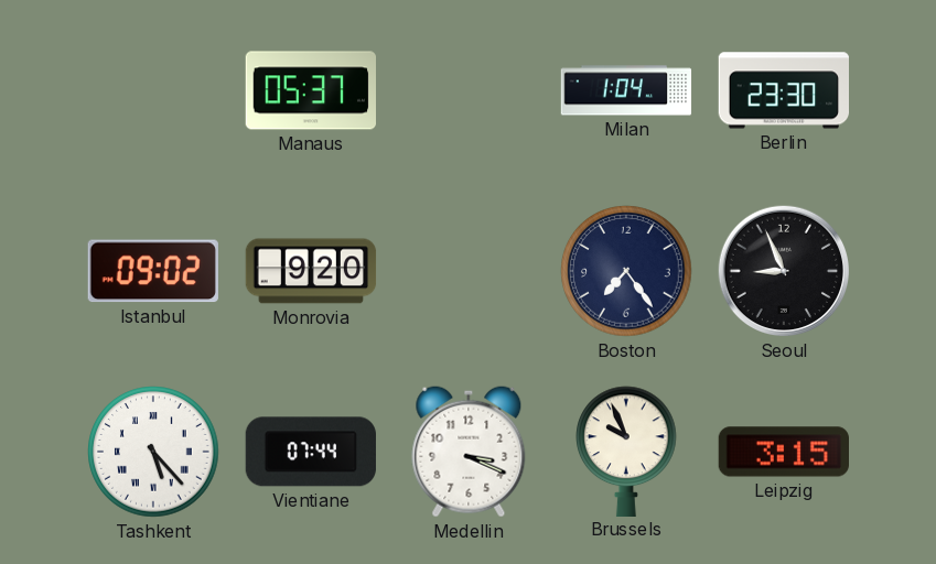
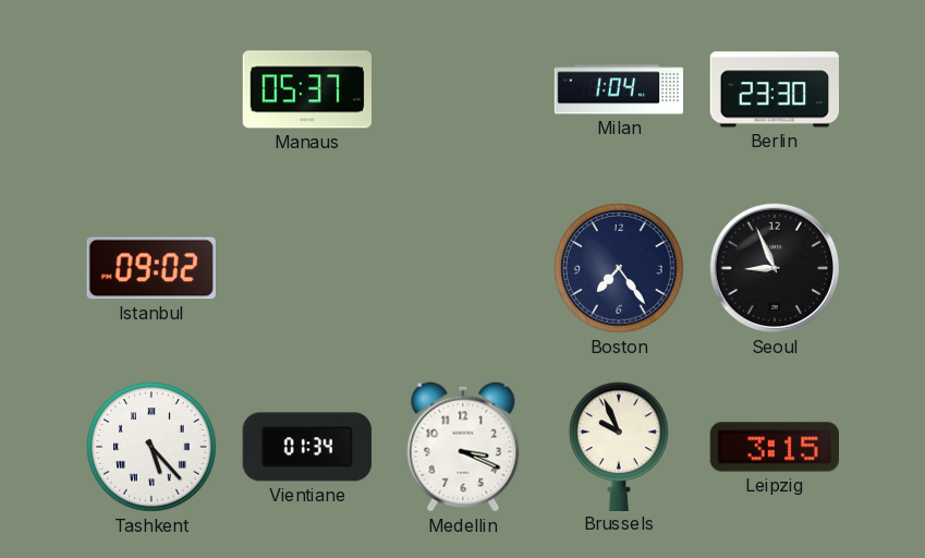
Monrovia: 9:20 -> none
Vientiane: 07:44 -> 01:34
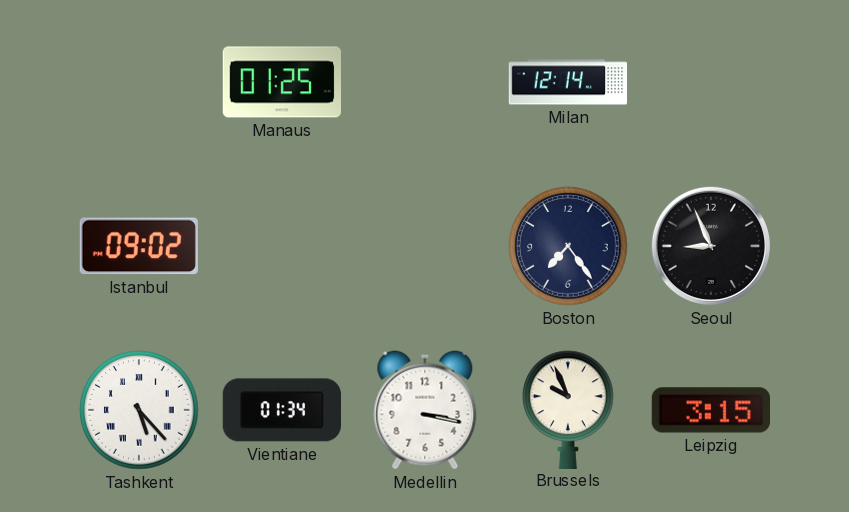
Manaus: 05:37 -> 01:25
Milan: 1:04 -> 12:14
Berlin: 23:30 -> none
Medellin: 3:19 -> 3:17
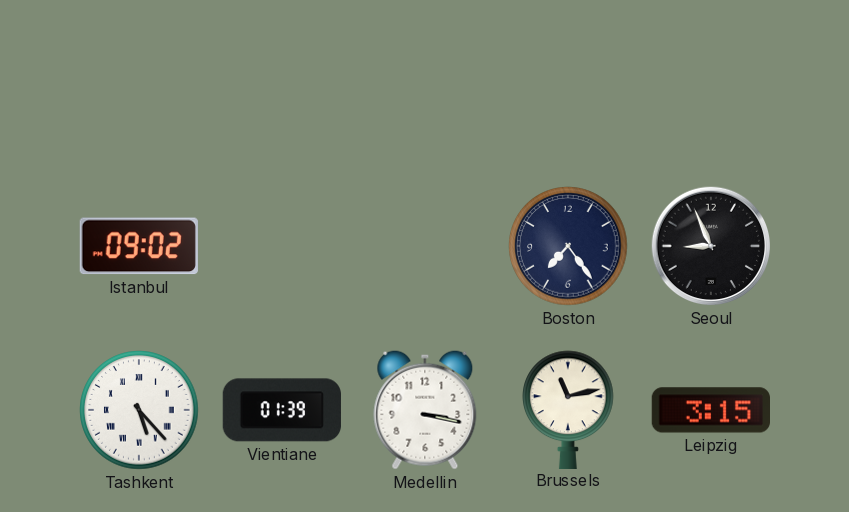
Manaus: 01:25 -> none
Milan: 12:14 -> none
Vientiane: 01:34 -> 01:39
Brussels: 9:56 -> 11:13
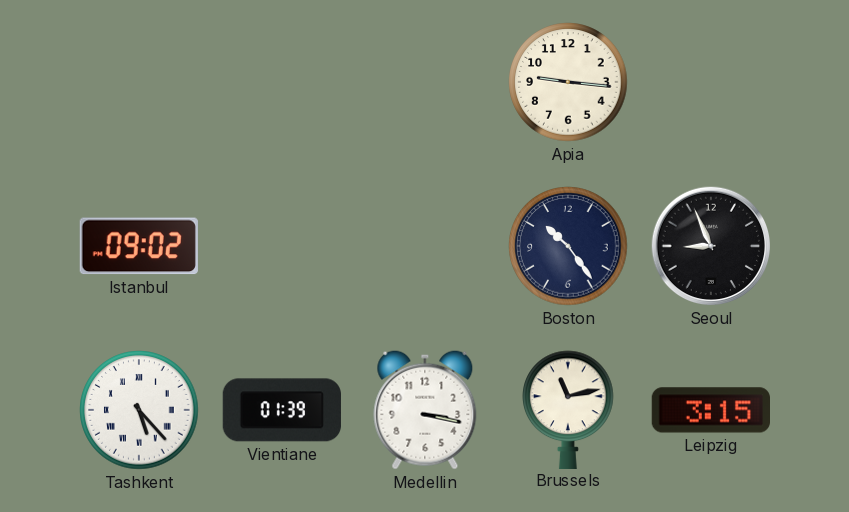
Apia: none -> 9:16
Boston: 7:24 -> 10:24
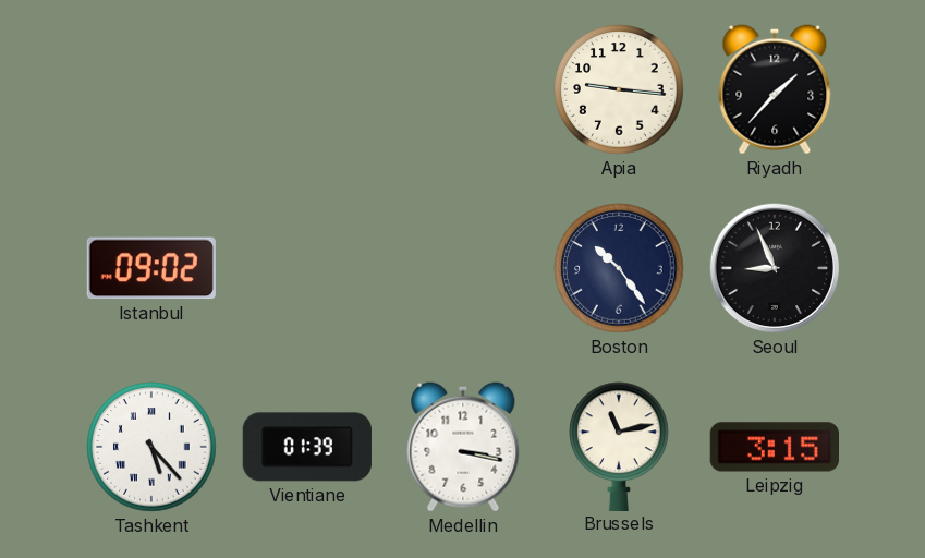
Riyadh: none -> 1:37
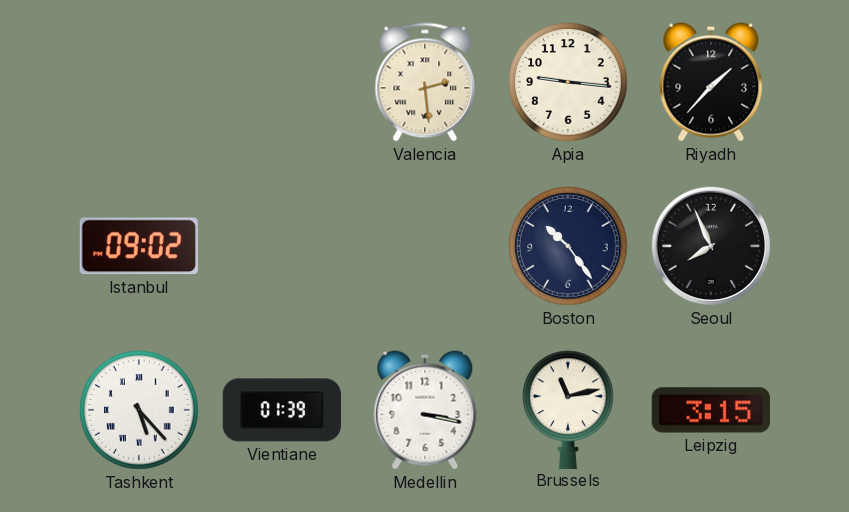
Valencia: none -> 2:29
Seoul: 8:56 -> 7:56
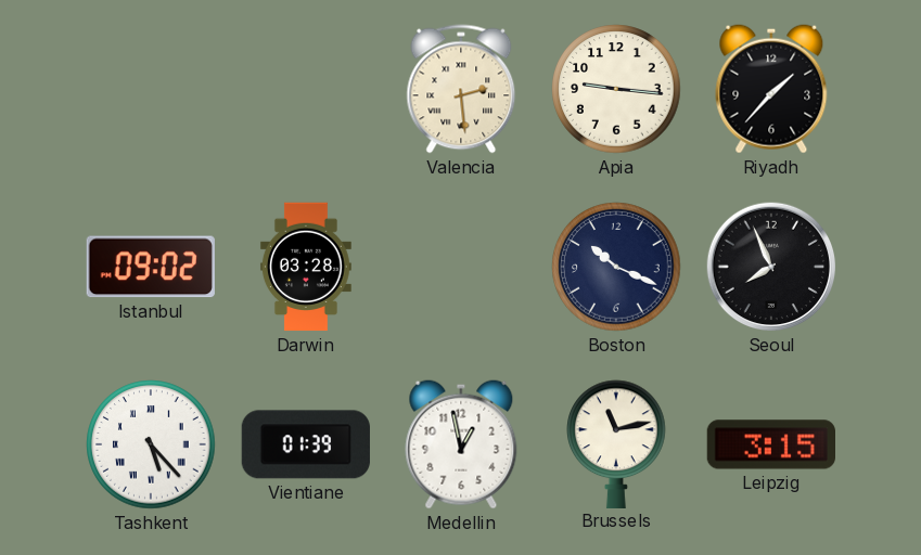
Darwin: none -> 03:28
Boston: 10:24 -> 10:19
Medellin: 3:17 -> 12:58
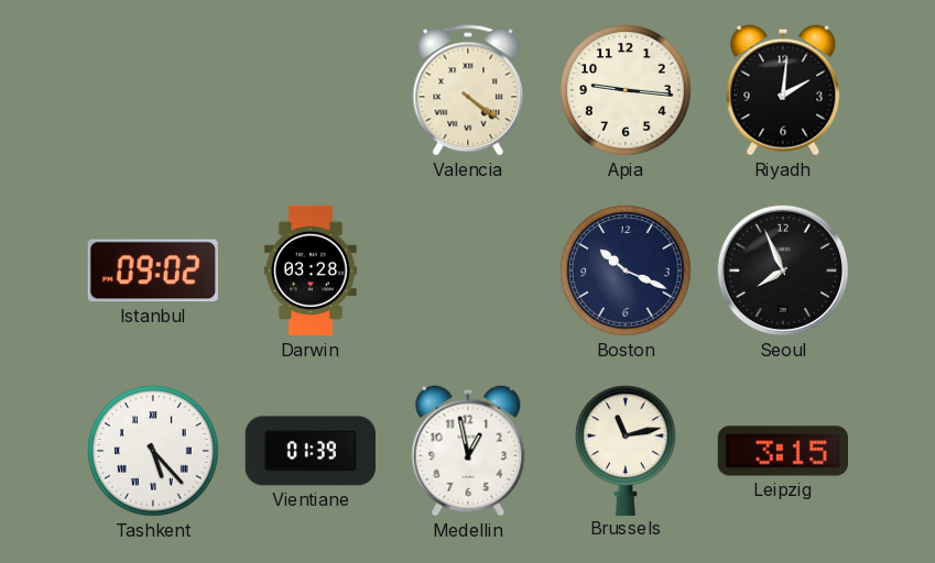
Valencia: 2:29 -> 4:21
Riyadh: 1:37 -> 2:01
